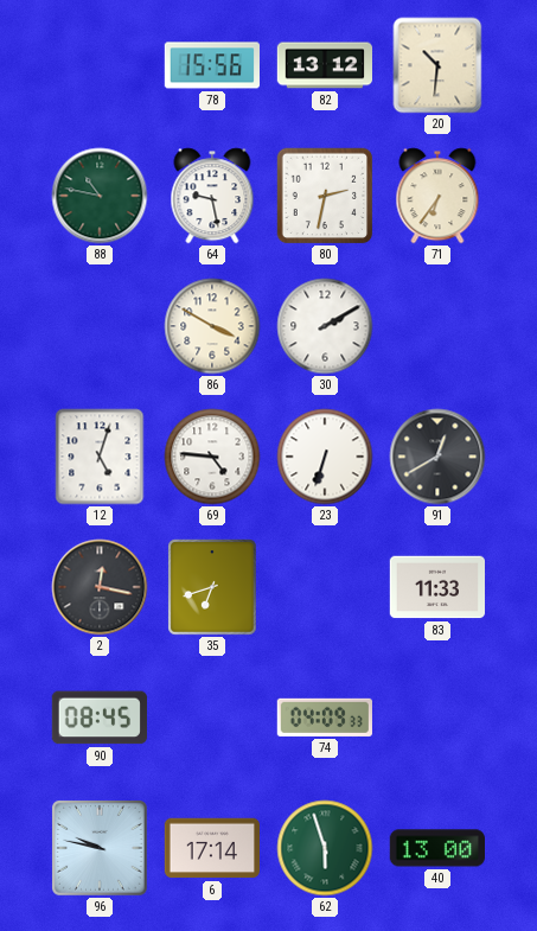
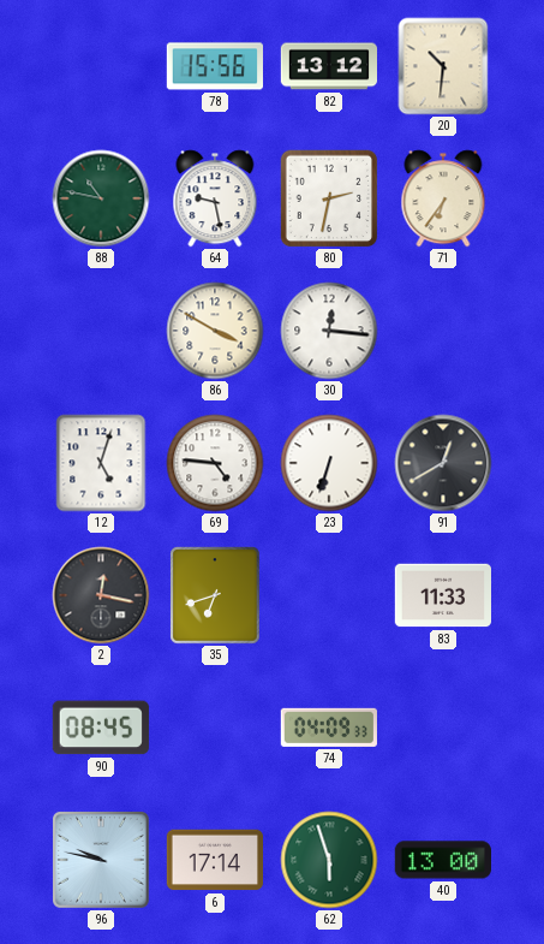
30: 2:10 -> 12:16
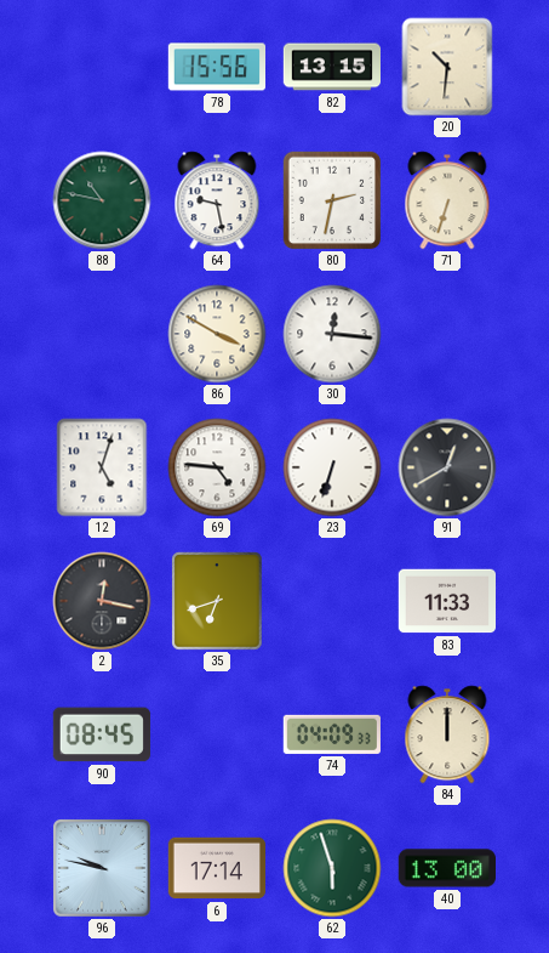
82: 13:12 -> 13:15
71: 6:36 -> 6:33
84: none -> 12:00
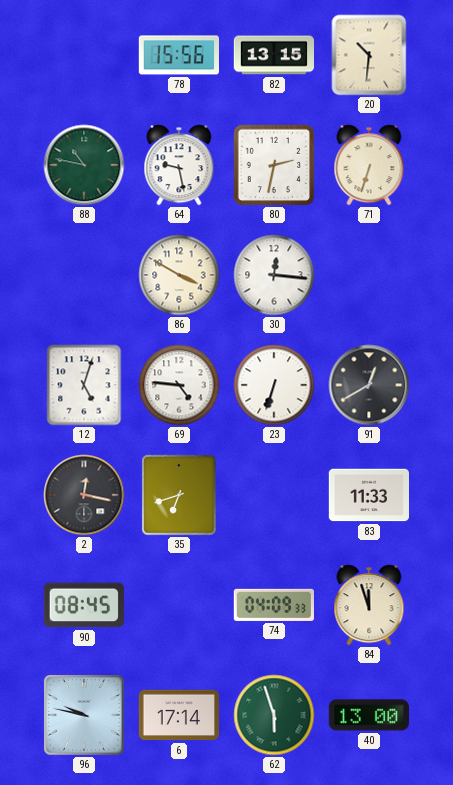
84: 12:00 -> 11:57
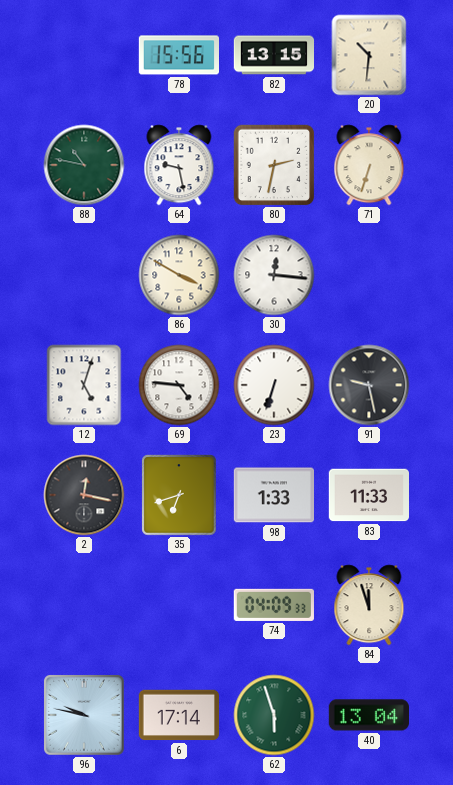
91: 12:40 -> 9:28
98: none -> 1:33
90: 08:45 -> none
40: 13:00 -> 13:04
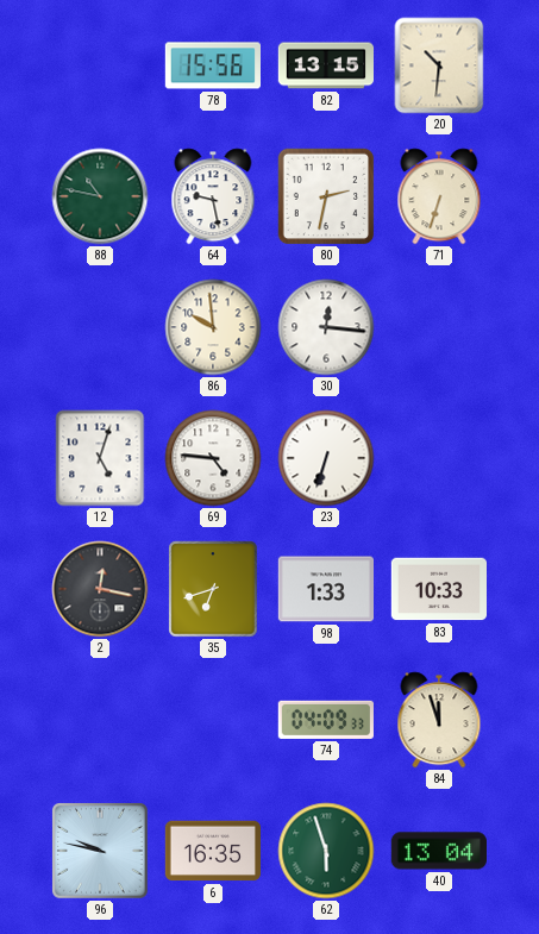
86: 3:50 -> 9:59
91: 9:28 -> none
83: 11:33 -> 10:33
6: 17:14 -> 16:35
